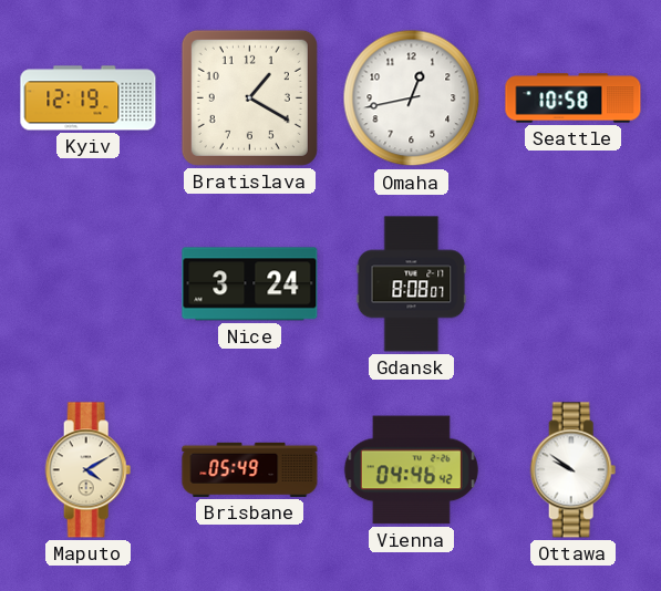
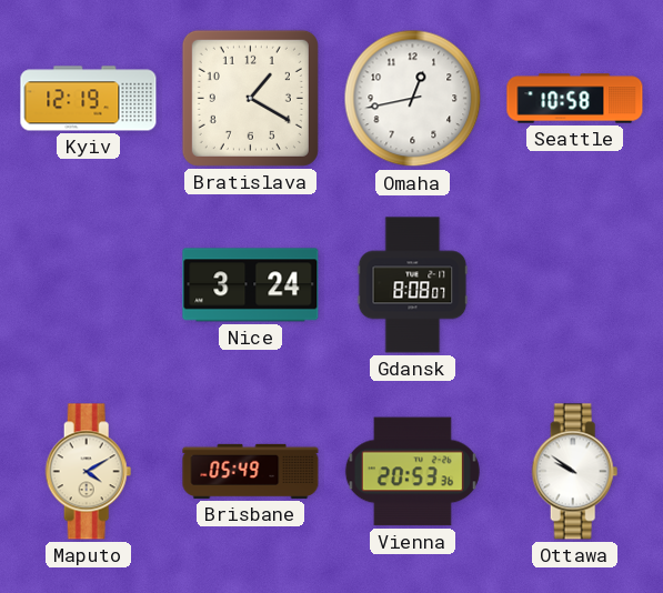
Vienna: 04:46 -> 20:53
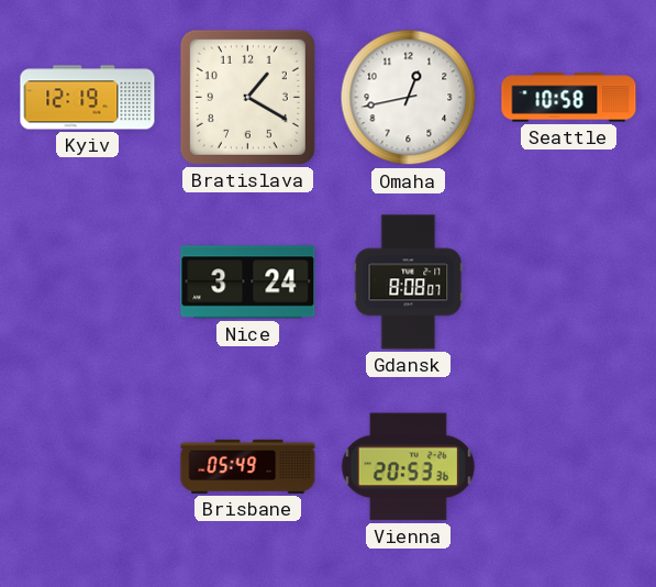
Maputo: 4:10 -> none
Ottawa: 9:51 -> none
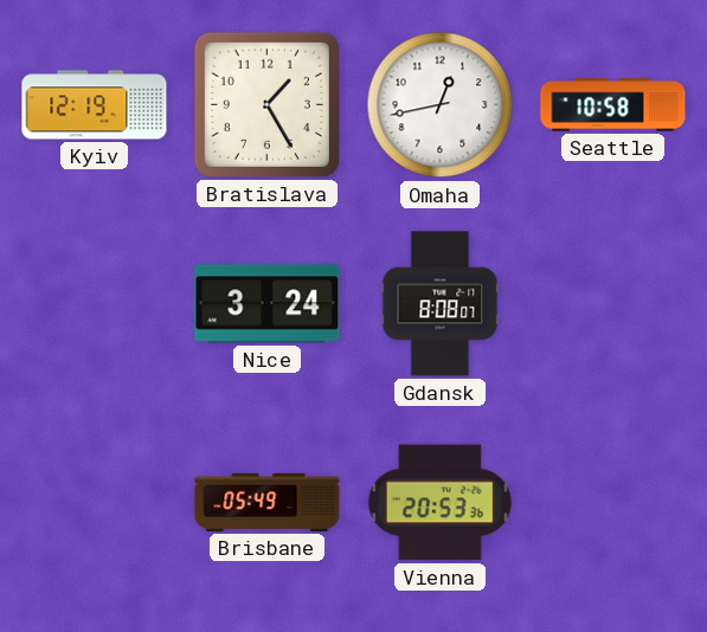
Bratislava: 1:20 -> 1:25
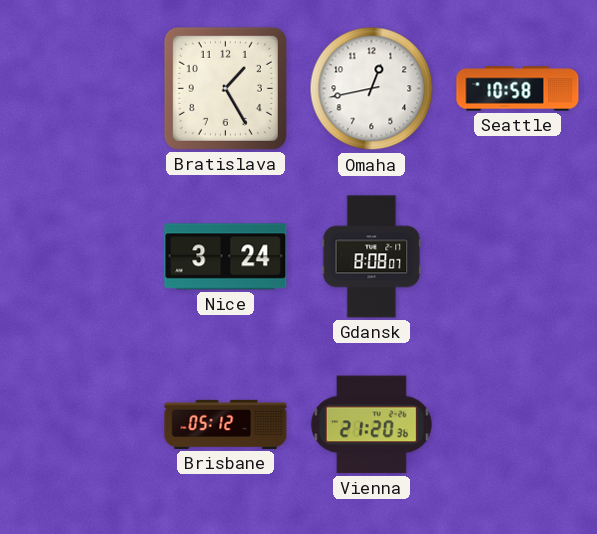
Kyiv: 12:19 -> none
Brisbane: 05:49 -> 05:12
Vienna: 20:53 -> 21:20
